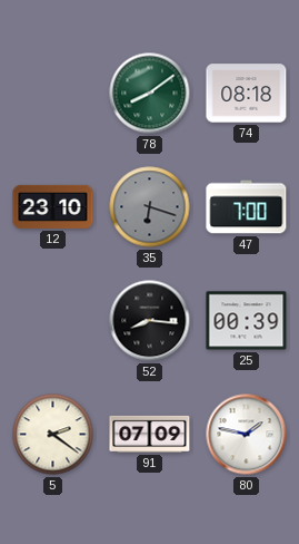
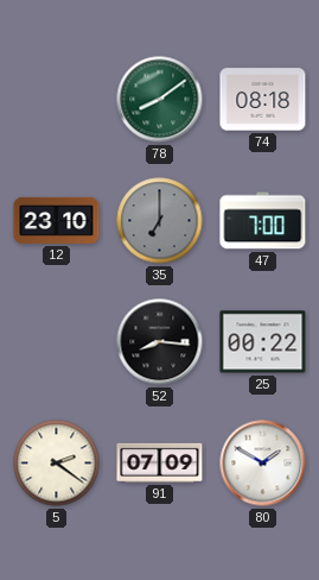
35: 6:18 -> 7:00
25: 00:39 -> 00:22
80: 1:47 -> 1:50
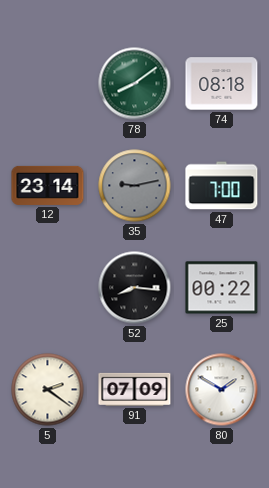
12: 23:10 -> 23:14
35: 7:00 -> 9:13
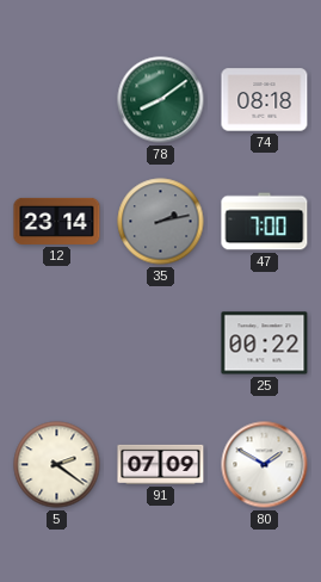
35: 9:13 -> 2:13
52: 8:16 -> none
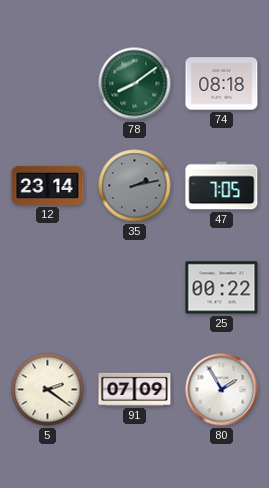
47: 7:00 -> 7:05
80: 1:50 -> 1:55
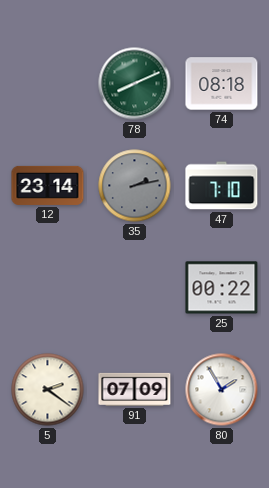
78: 8:09 -> 8:11
47: 7:05 -> 7:10
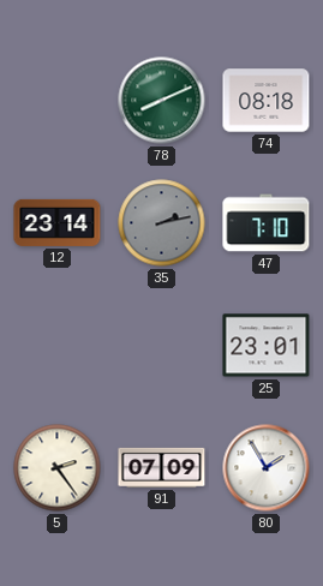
25: 00:22 -> 23:01
5: 2:21 -> 2:24
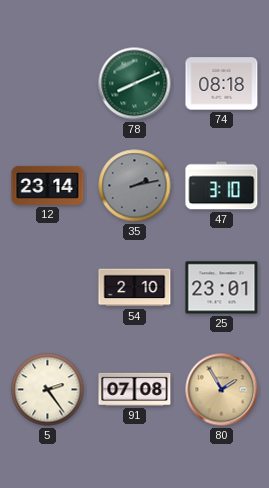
47: 7:10 -> 3:10
54: none -> 2:10
91: 07:09 -> 07:08
80 dial: white -> champagne
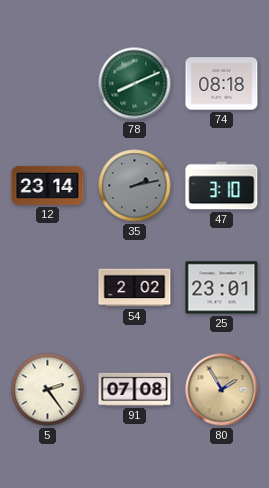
54: 2:10 -> 2:02
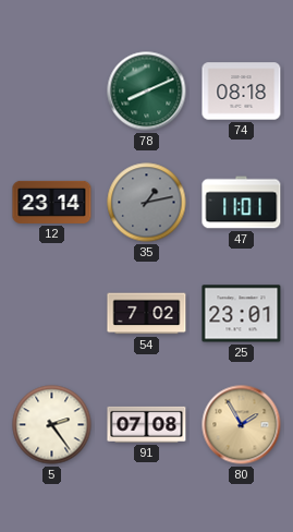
35: 2:13 -> 1:13
47: 3:10 -> 11:01
54: 2:02 -> 7:02
